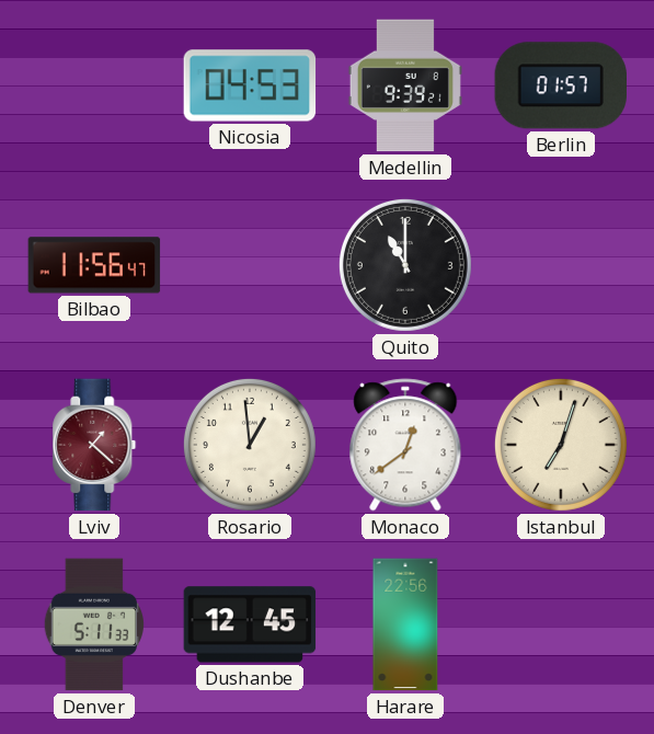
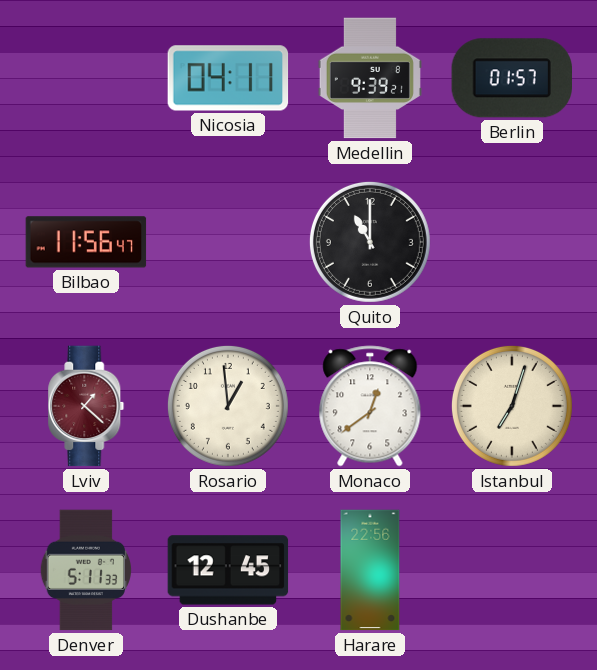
Nicosia: 04:53 -> 04:11
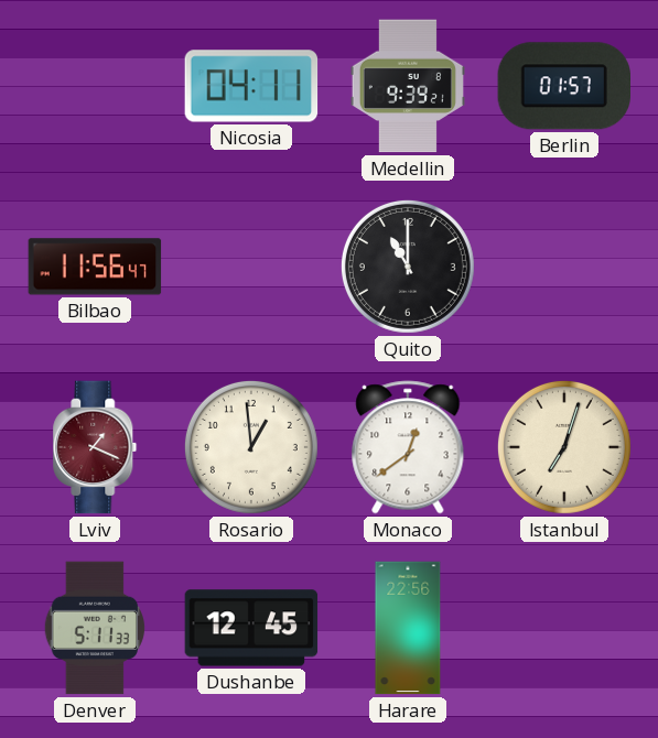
Lviv: 1:22 -> 1:19
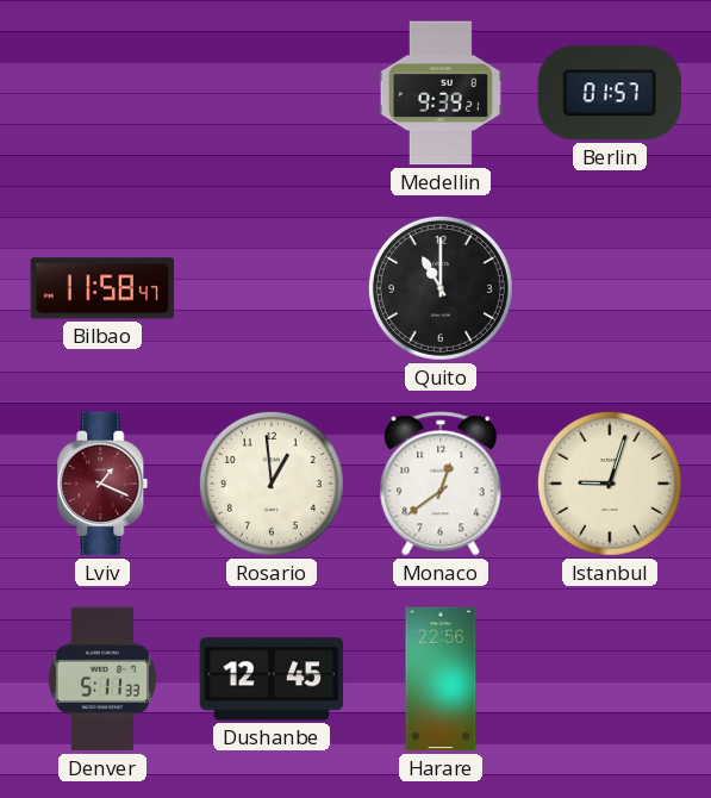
Nicosia: 04:11 -> none
Bilbao: 11:56 -> 11:58
Istanbul: 7:03 -> 9:03
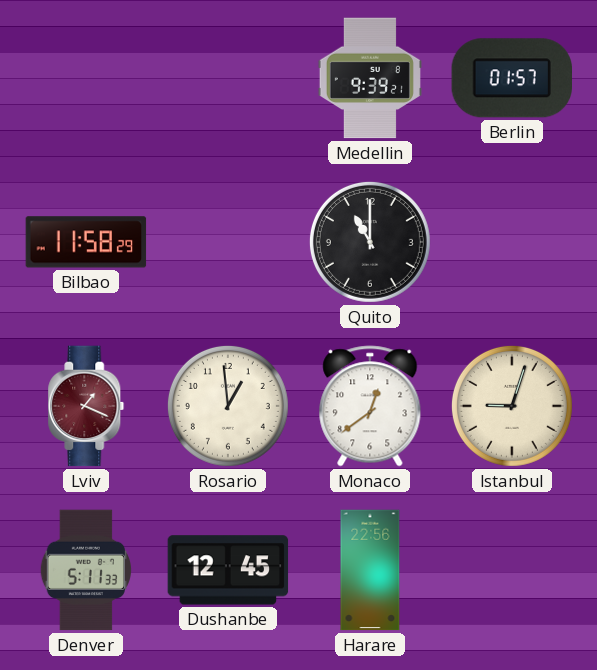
Bilbao: 11:58:47 -> 11:58:29
